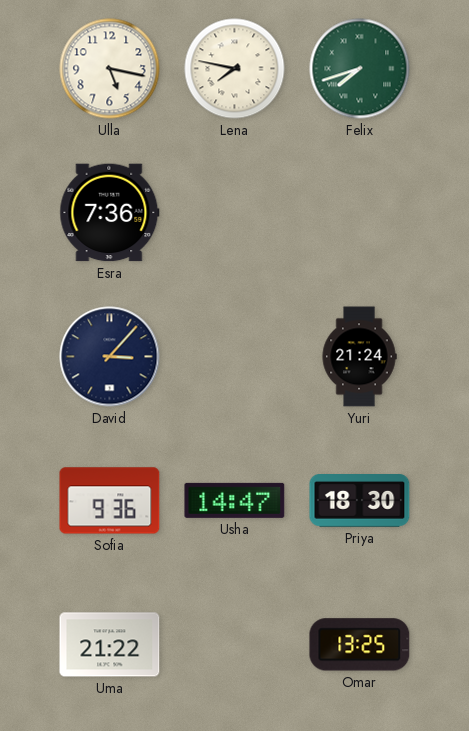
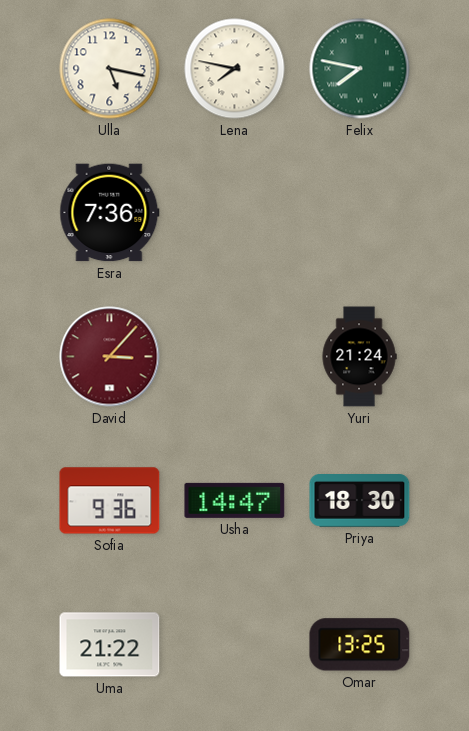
Felix: 7:42 -> 7:47
David dial: navy -> burgundy
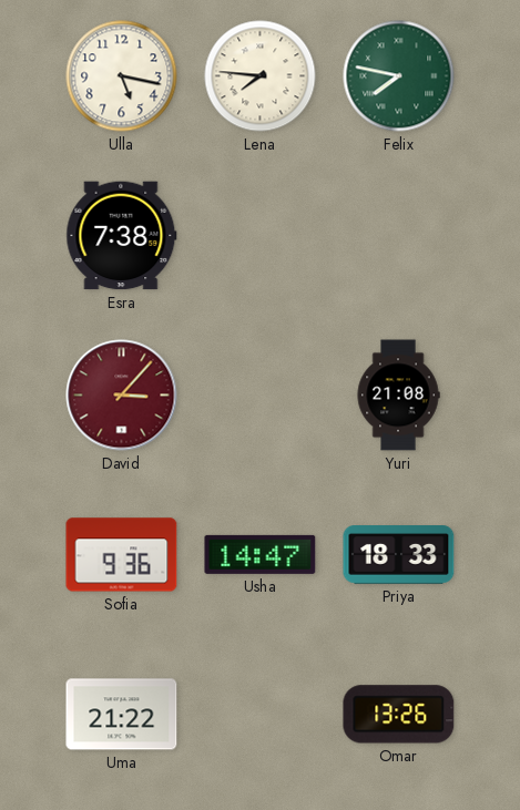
Lena: 7:47 -> 7:46
Esra: 7:36 -> 7:38
Yuri: 21:24 -> 21:08
Priya: 18:30 -> 18:33
Omar: 13:25 -> 13:26
